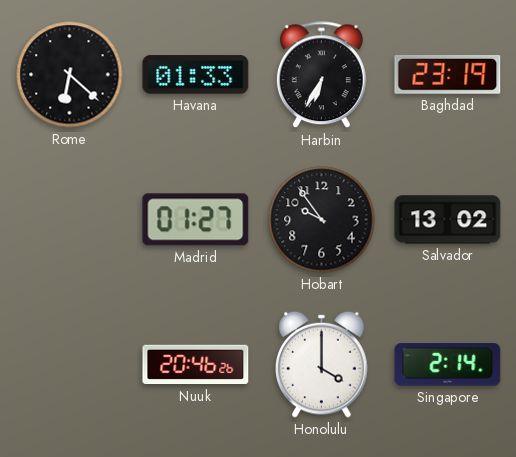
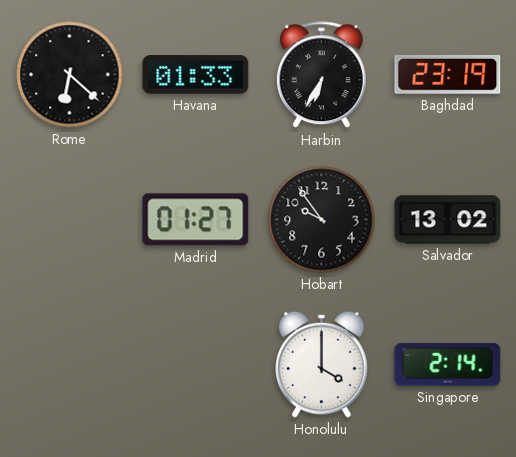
Nuuk: 20:46 -> none
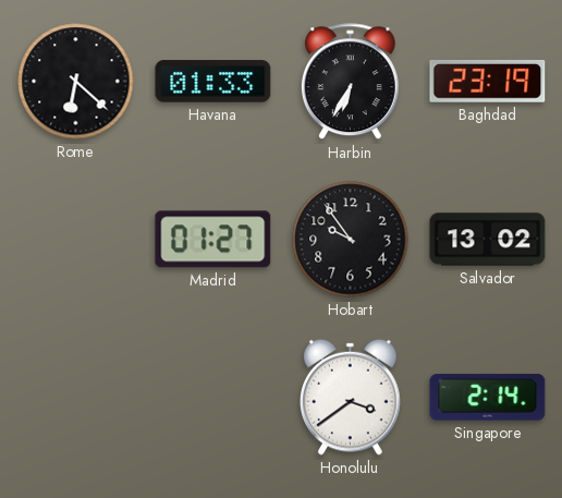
Honolulu: 4:00 -> 3:39
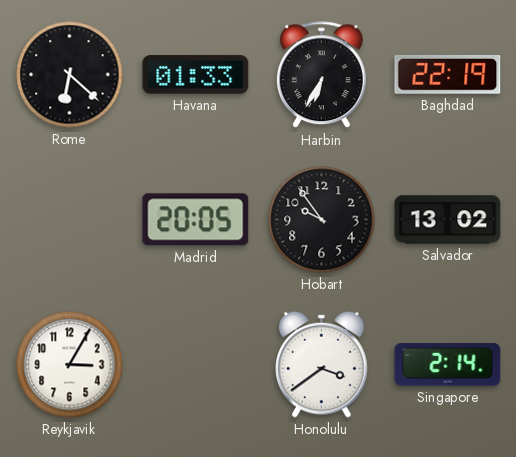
Baghdad: 23:19 -> 22:19
Madrid: 01:27 -> 20:05
Reykjavik: none -> 3:05
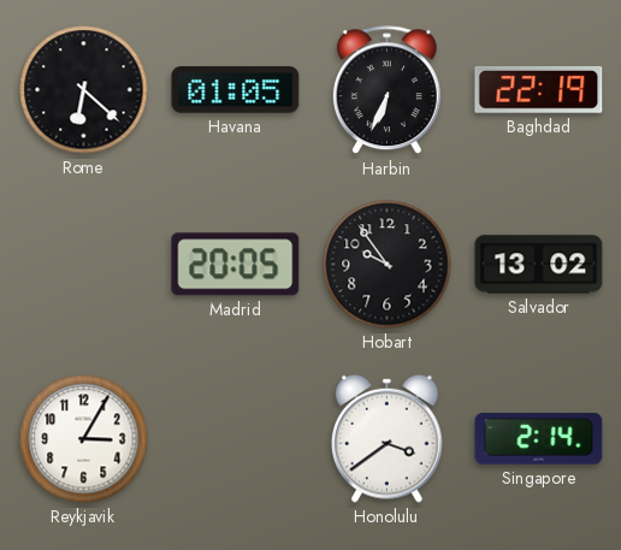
Havana: 01:33 -> 01:05
Harbin: 6:35 -> 6:34
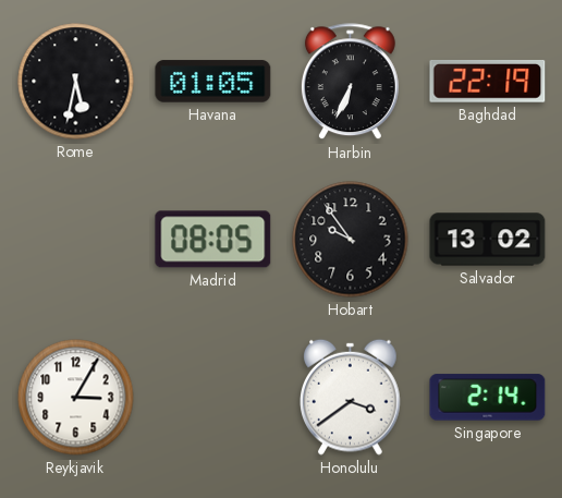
Rome: 6:22 -> 5:32
Madrid: 20:05 -> 08:05
